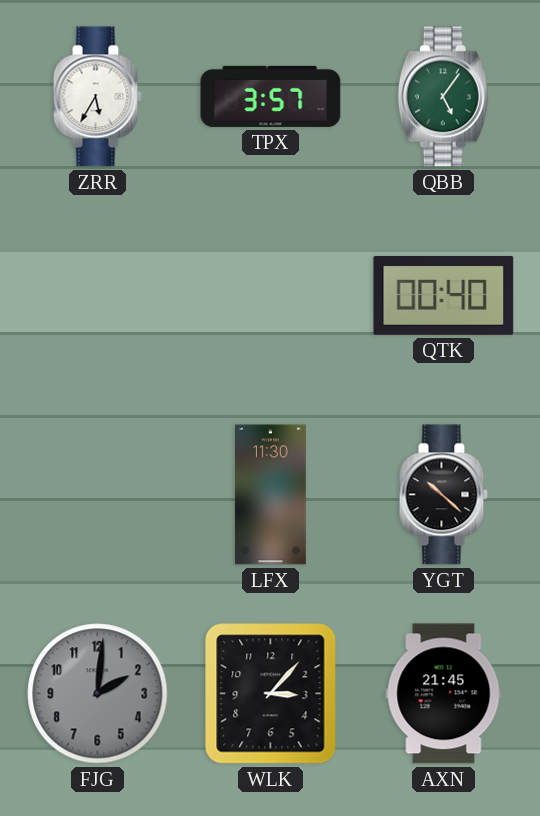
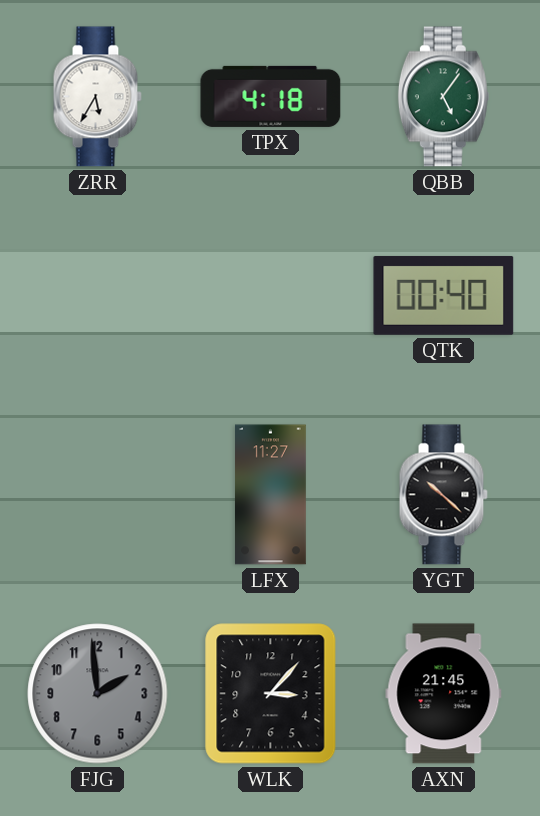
TPX: 3:57 -> 4:18
LFX: 11:30 -> 11:27
FJG: 2:01 -> 1:59
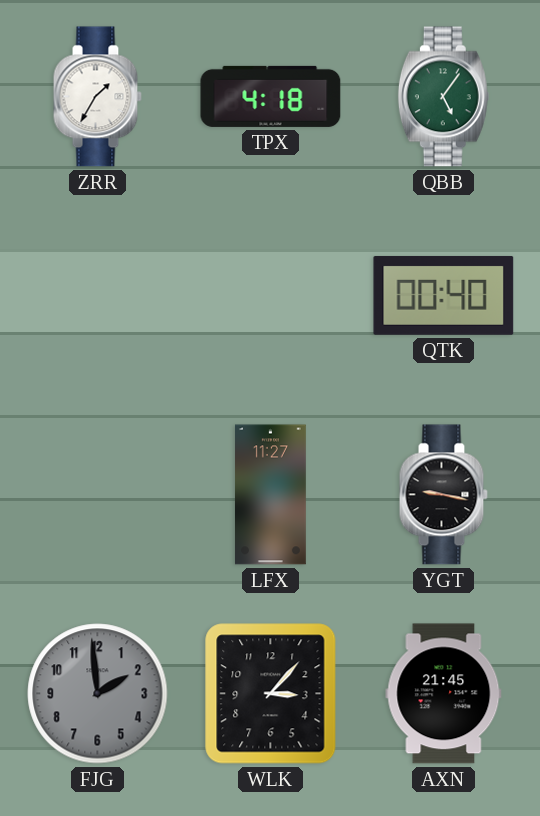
ZRR: 5:35 -> 1:35
YGT: 10:22 -> 9:17
